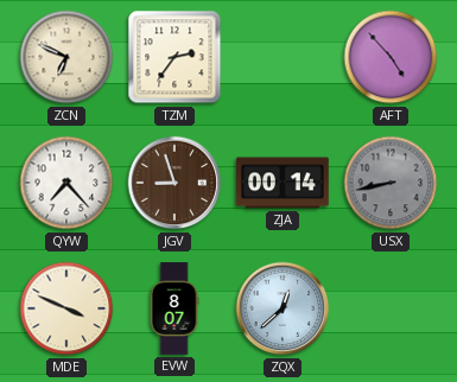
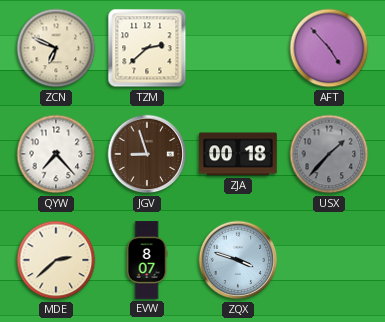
TZM: 2:36 -> 2:38
ZJA: 00:14 -> 00:18
USX: 8:43 -> 1:37
MDE: 3:49 -> 2:38
ZQX: 12:38 -> 3:48
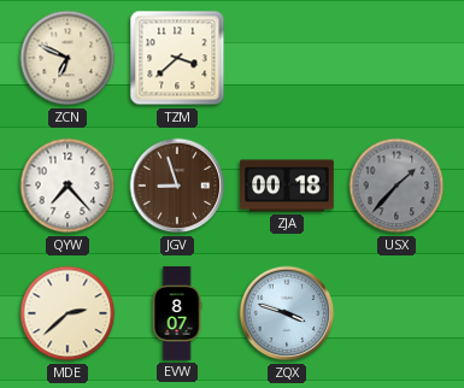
TZM: 2:38 -> 3:38
AFT: 4:53 -> none
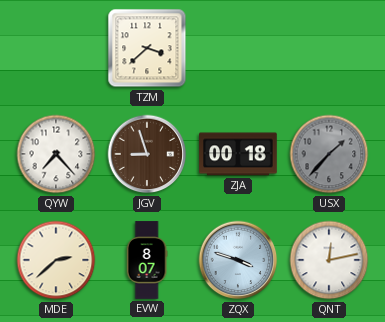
ZCN: 6:49 -> none
QNT: none -> 12:13
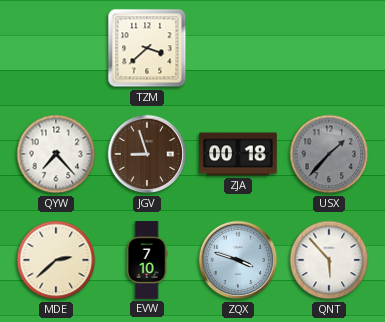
EVW: 8:07 -> 7:10
QNT: 12:13 -> 5:53
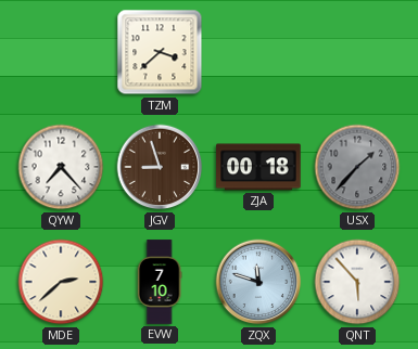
ZQX: 3:48 -> 11:48
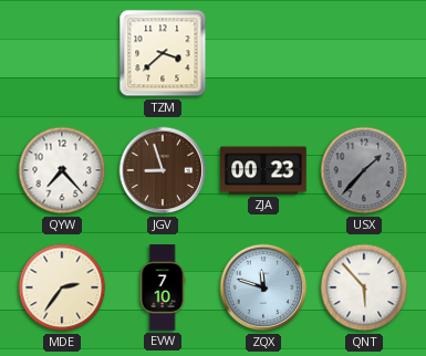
ZJA: 00:18 -> 00:23
MDE: 2:38 -> 2:36
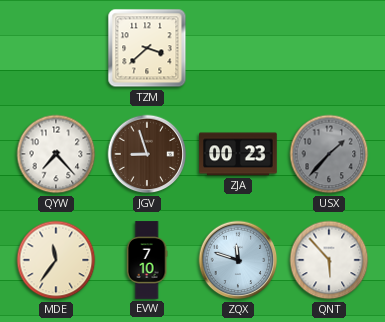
MDE: 2:36 -> 11:36
